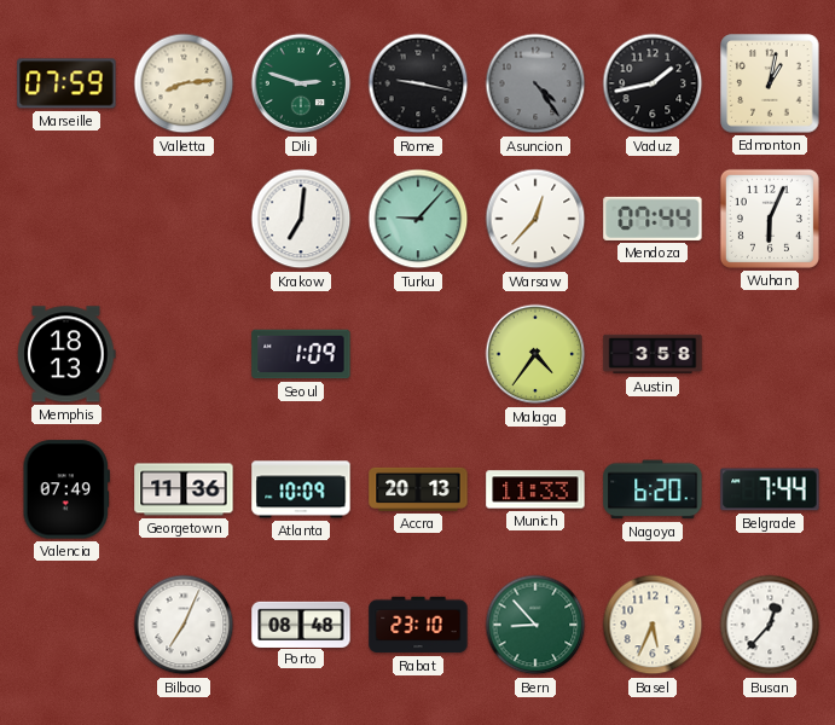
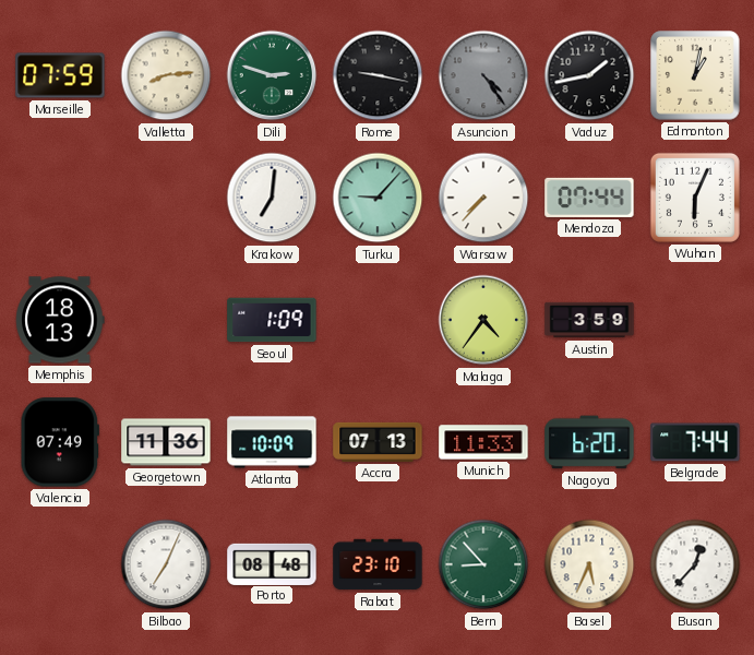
Warsaw: 12:37 -> 7:37
Austin: 3:58 -> 3:59
Accra: 20:13 -> 07:13
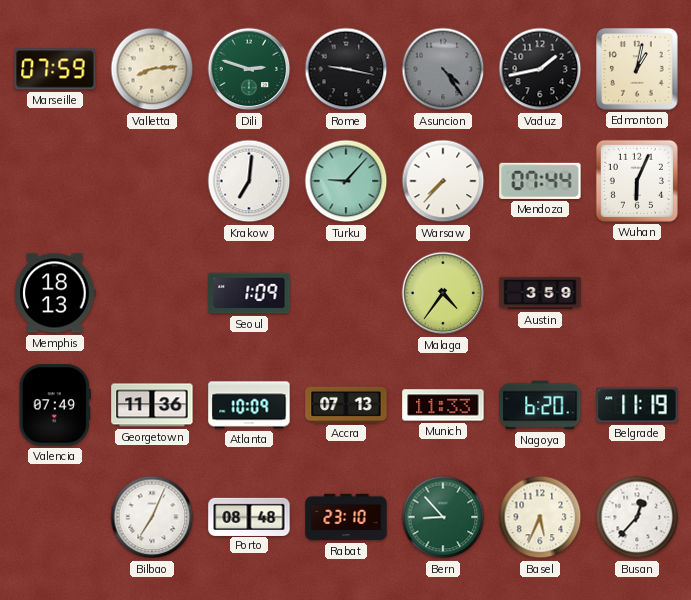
Belgrade: 7:44 -> 11:19
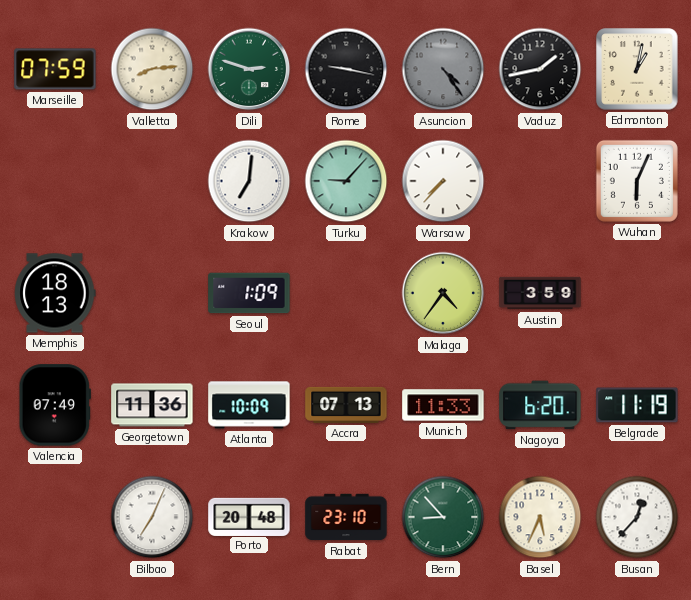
Mendoza: 07:44 -> none
Porto: 08:48 -> 20:48
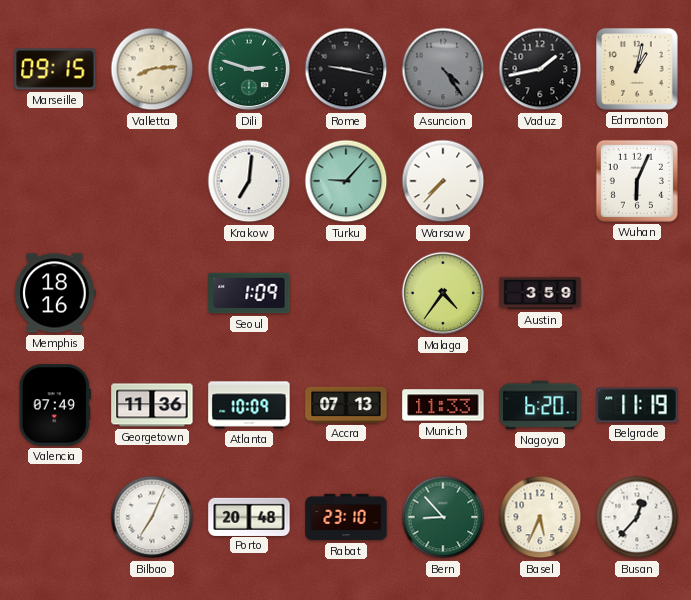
Marseille: 07:59 -> 09:15
Memphis: 18:13 -> 18:16
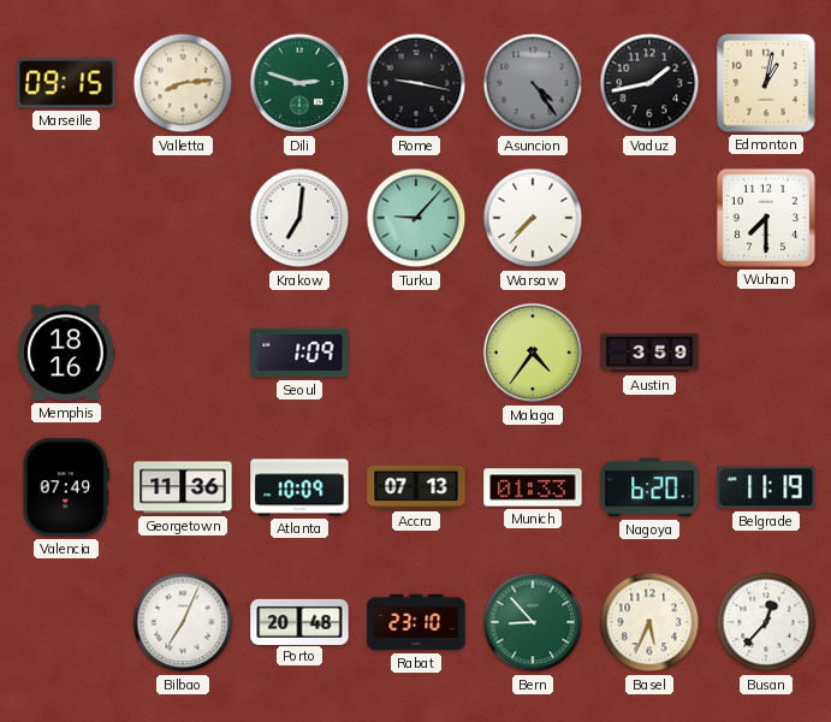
Wuhan: 6:04 -> 7:30
Munich: 11:33 -> 01:33
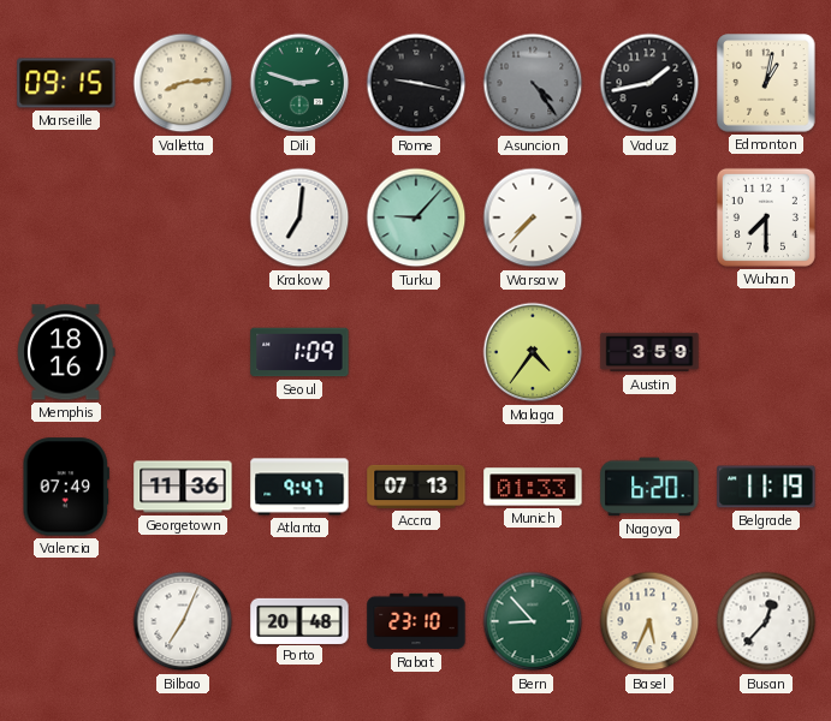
Atlanta: 10:09 -> 9:47
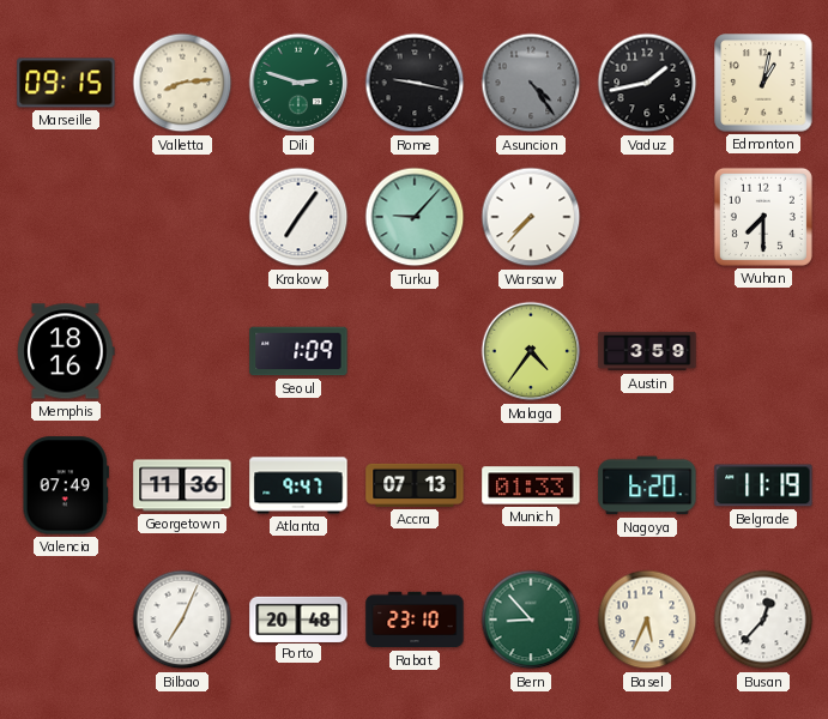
Krakow: 7:01 -> 7:06
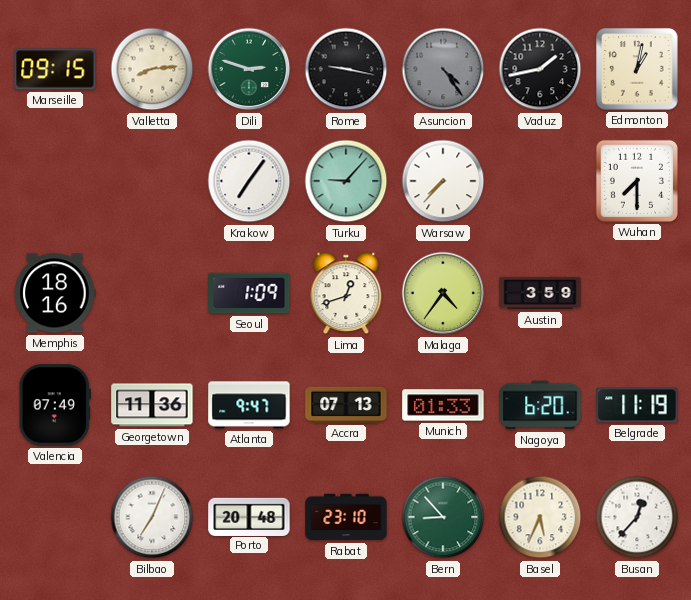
Lima: none -> 12:42
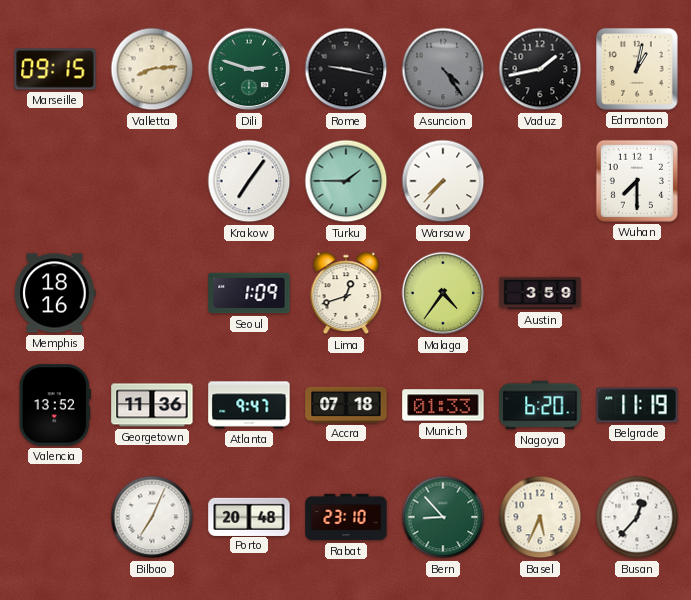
Turku: 9:07 -> 1:45
Valencia: 07:49 -> 13:52
Accra: 07:13 -> 07:18
